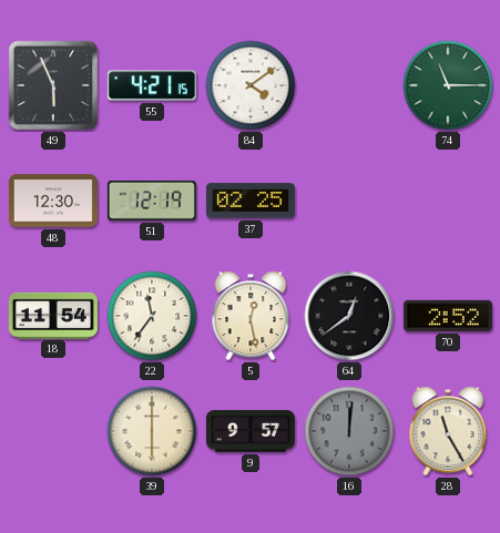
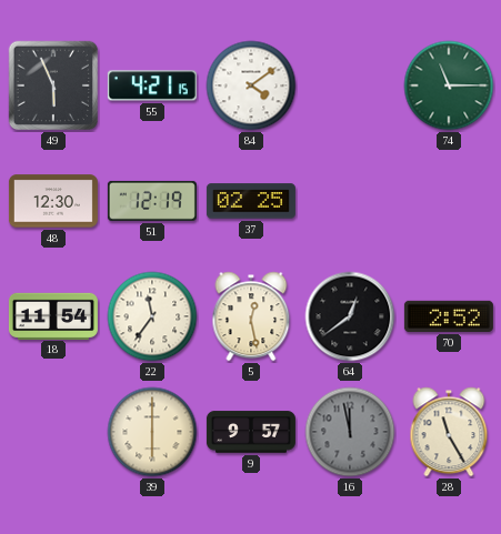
16: 12:01 -> 11:58
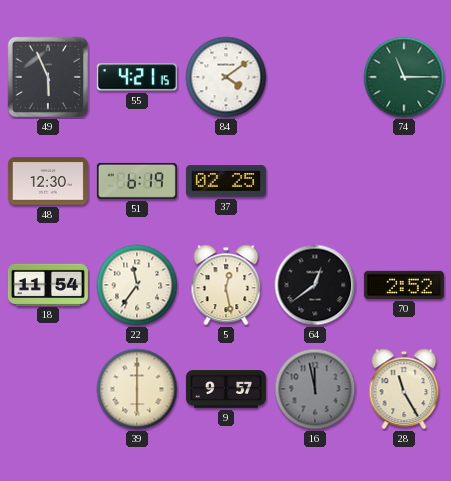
51: 12:19 -> 6:19
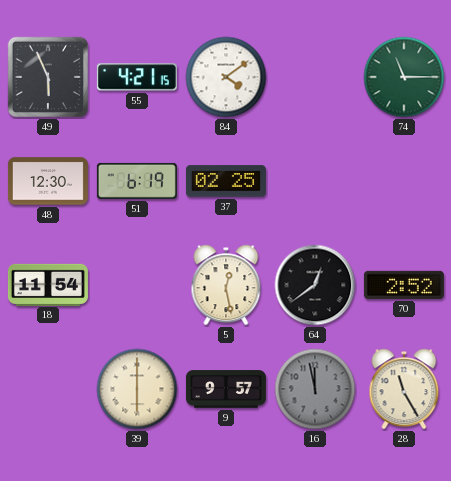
22: 11:36 -> none
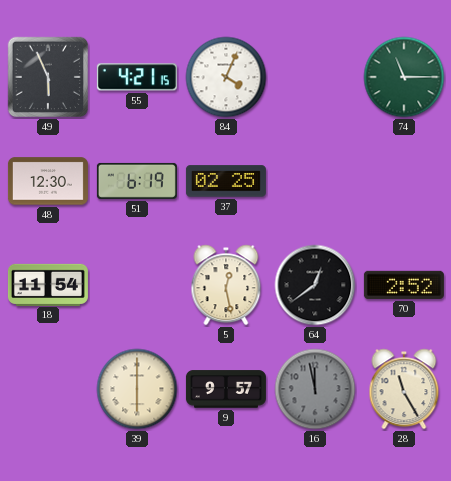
84: 4:09 -> 4:04
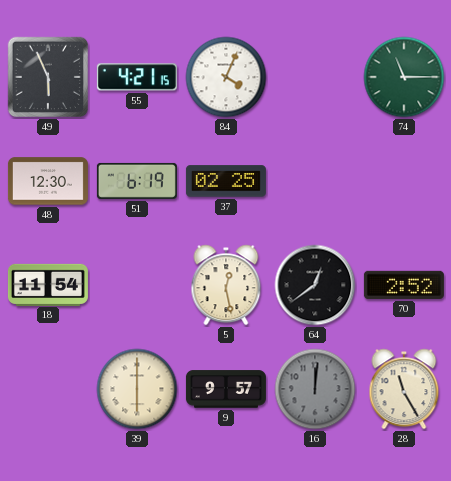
16: 11:58 -> 12:01
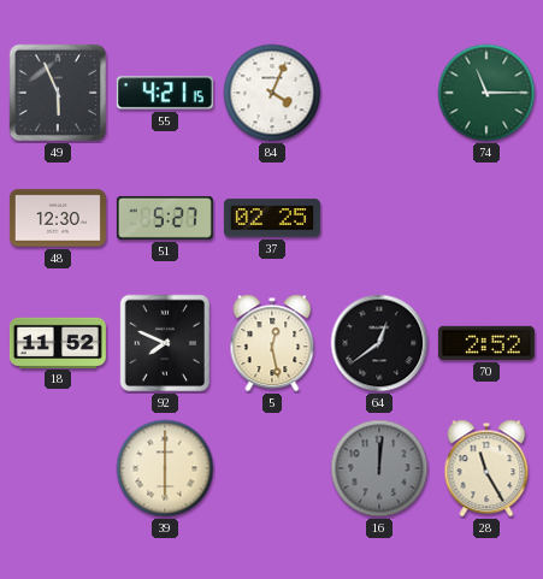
51: 6:19 -> 5:27
18: 11:54 -> 11:52
92: none -> 7:49
9: 9:57 -> none
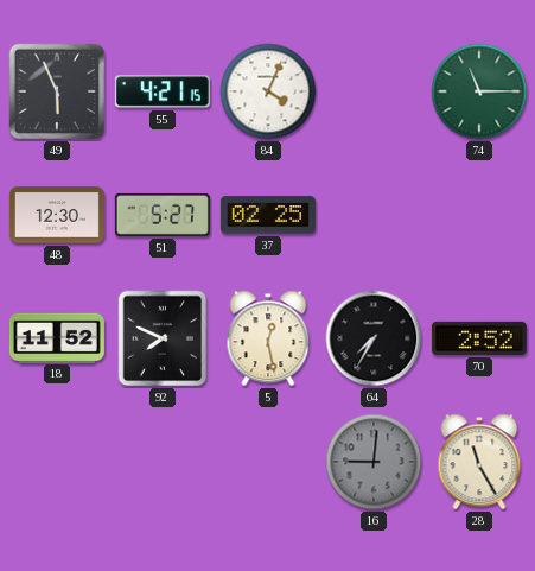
64: 12:39 -> 7:35
39: 6:00 -> none
16: 12:01 -> 9:01
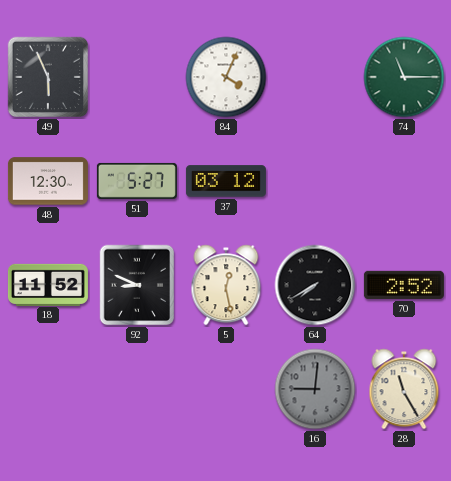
55: 4:21 -> none
37: 02:25 -> 03:12
92: 7:49 -> 8:49
64: 7:35 -> 7:40
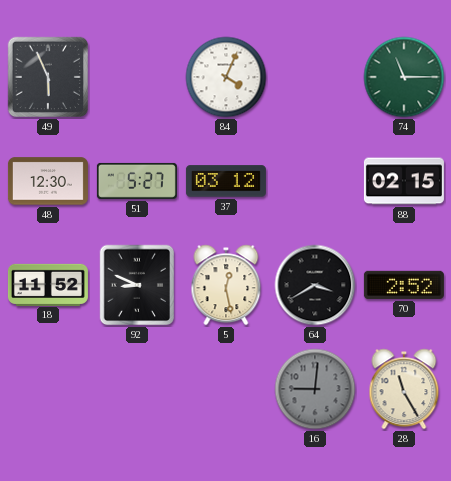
88: none -> 02:15
64: 7:40 -> 3:40
